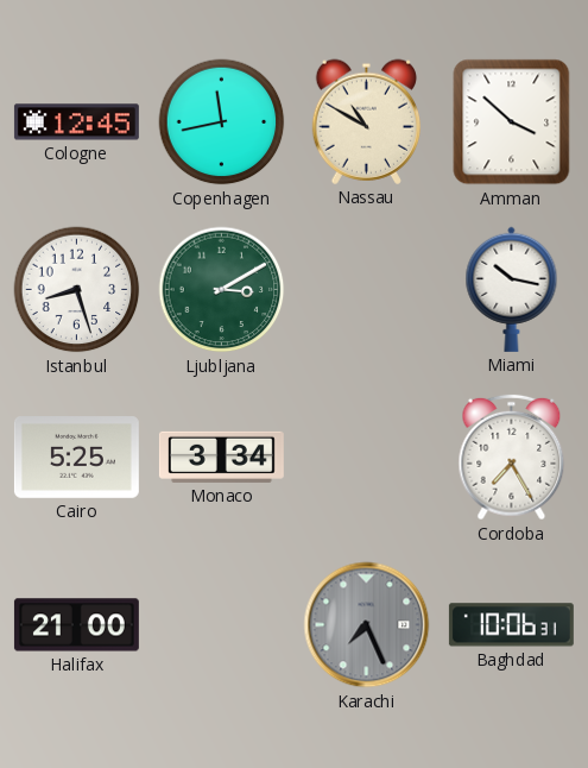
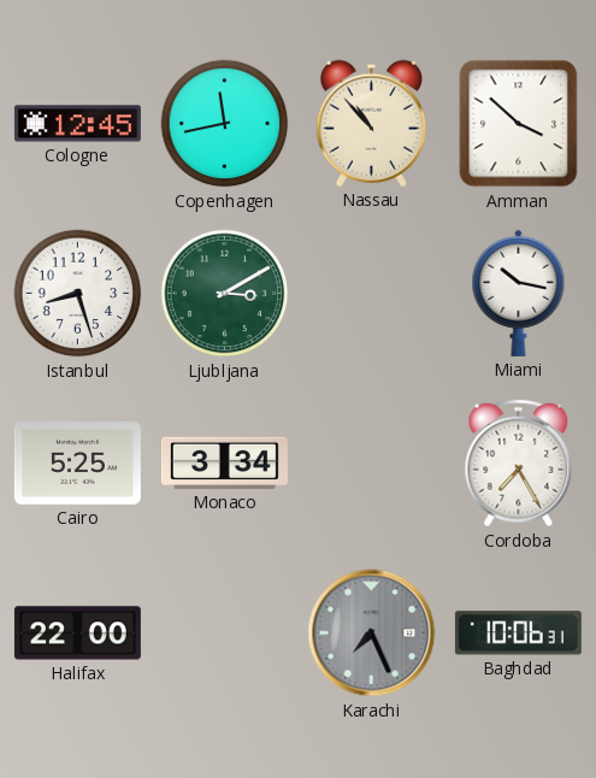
Nassau: 10:50 -> 10:53
Halifax: 21:00 -> 22:00
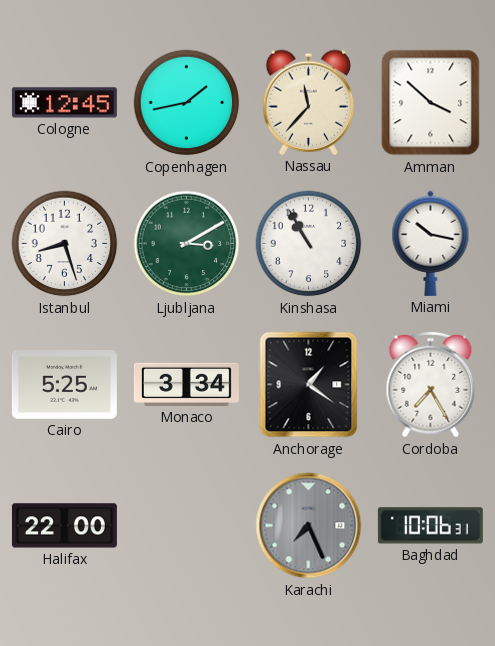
Copenhagen: 11:43 -> 1:43
Nassau: 10:53 -> 11:37
Kinshasa: none -> 10:55
Anchorage: none -> 1:21
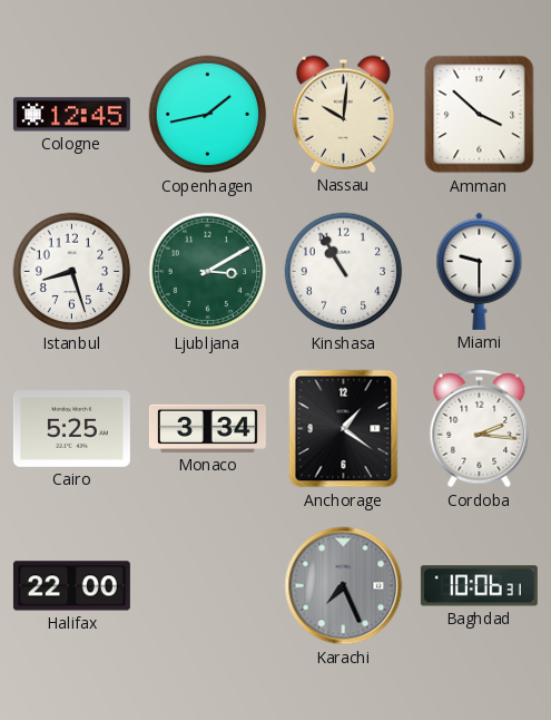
Nassau: 11:37 -> 10:01
Miami: 10:17 -> 9:30
Cordoba: 7:25 -> 2:16
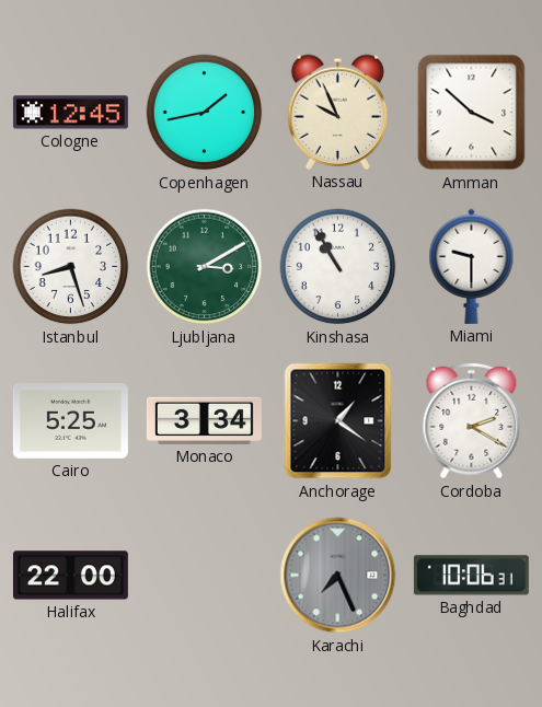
Nassau: 10:01 -> 9:56
Cordoba: 2:16 -> 2:20
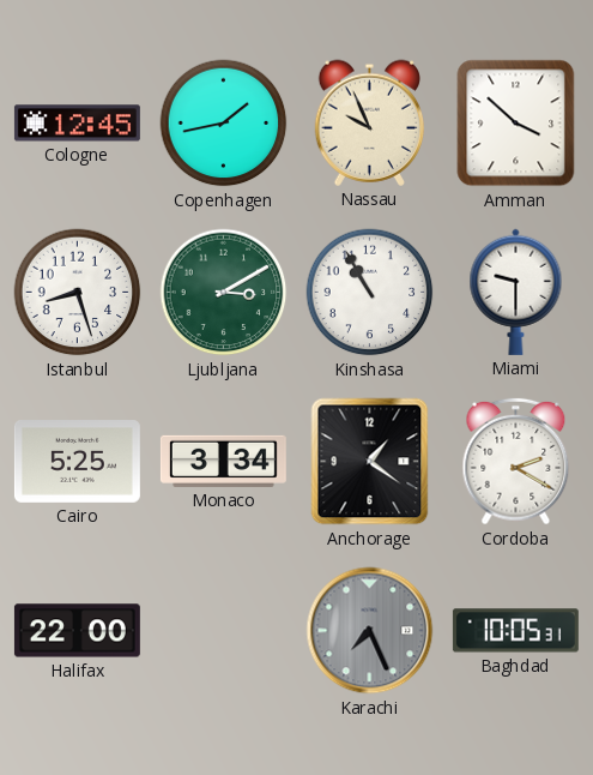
Baghdad: 10:06 -> 10:05
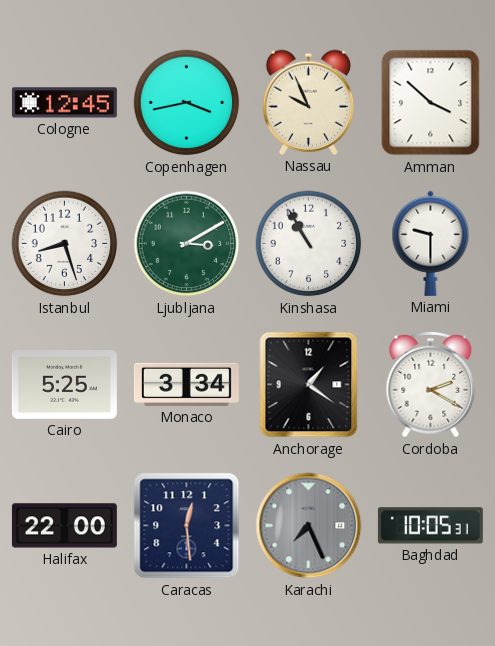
Copenhagen: 1:43 -> 3:43
Caracas: none -> 12:29
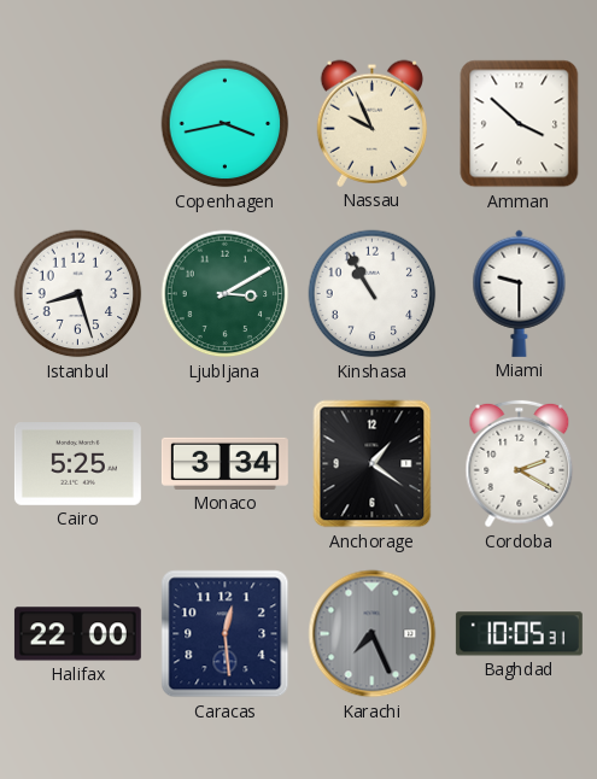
Cologne: 12:45 -> none
